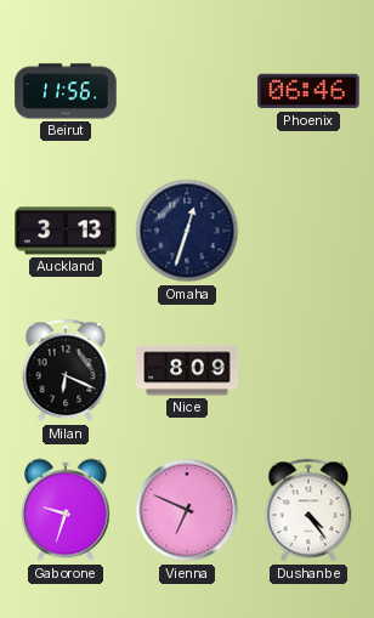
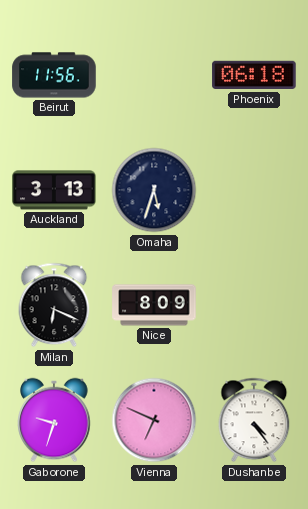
Phoenix: 06:46 -> 06:18
Omaha: 12:33 -> 5:33
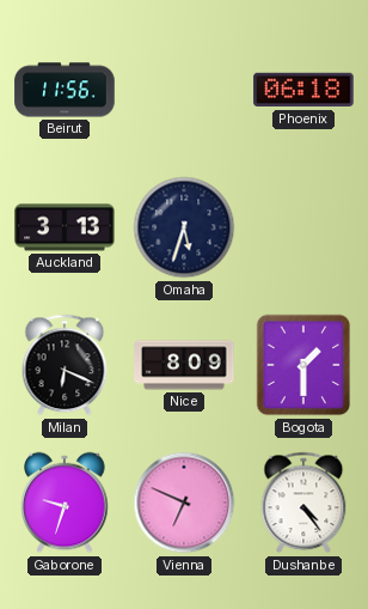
Bogota: none -> 1:30
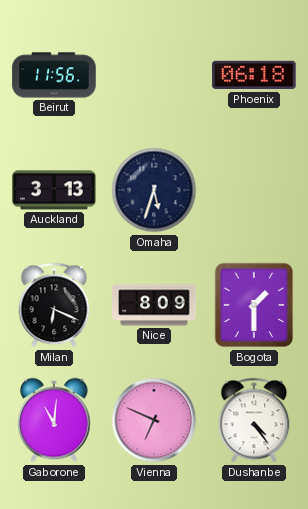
Gaborone: 9:33 -> 11:01
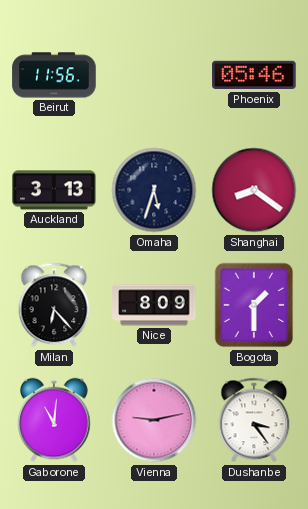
Phoenix: 06:18 -> 05:46
Shanghai: none -> 8:21
Milan: 6:19 -> 6:23
Vienna: 6:49 -> 9:13
Dushanbe: 4:24 -> 3:24
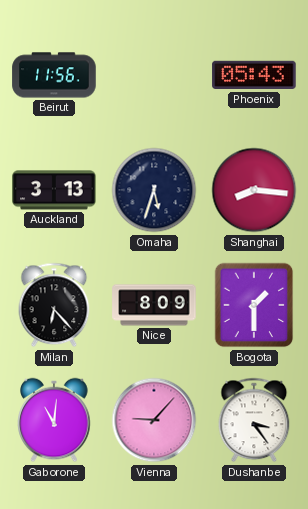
Phoenix: 05:46 -> 05:43
Shanghai: 8:21 -> 8:16
Vienna: 9:13 -> 9:07
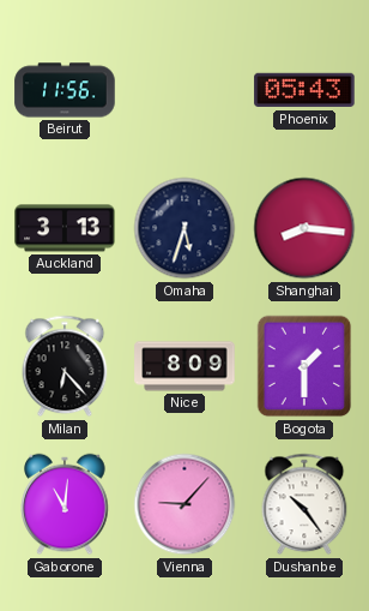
Dushanbe: 3:24 -> 10:24
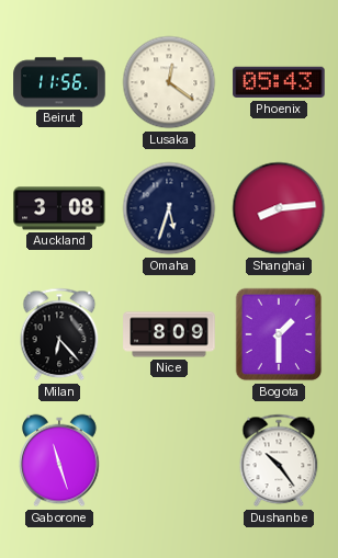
Lusaka: none -> 12:21
Auckland: 3:13 -> 3:08
Shanghai: 8:16 -> 8:14
Gaborone: 11:01 -> 11:27
Vienna: 9:07 -> none
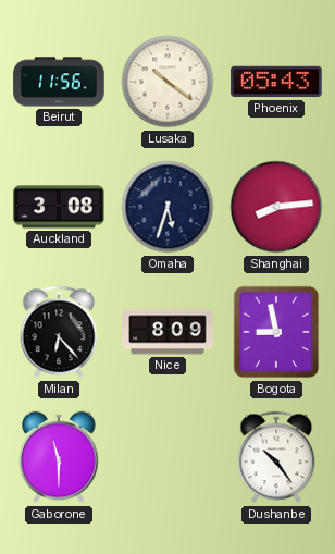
Lusaka: 12:21 -> 10:21
Bogota: 1:30 -> 8:58
Gaborone: 11:27 -> 11:30
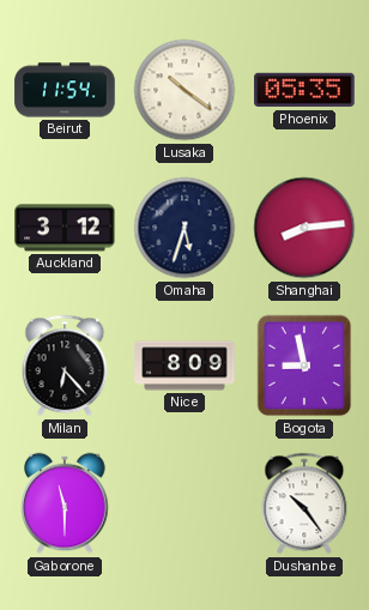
Beirut: 11:56 -> 11:54
Phoenix: 05:43 -> 05:35
Auckland: 3:08 -> 3:12
